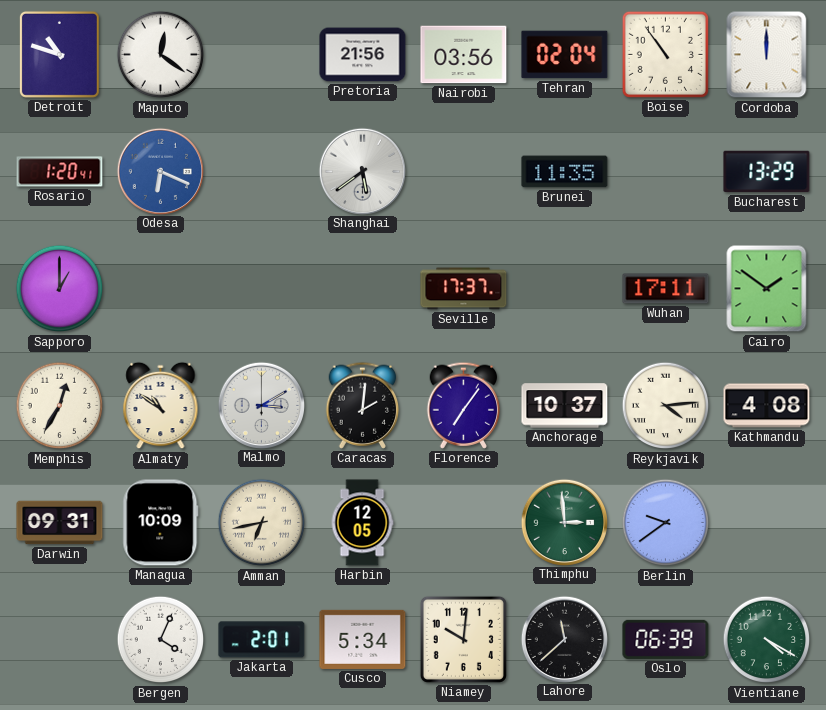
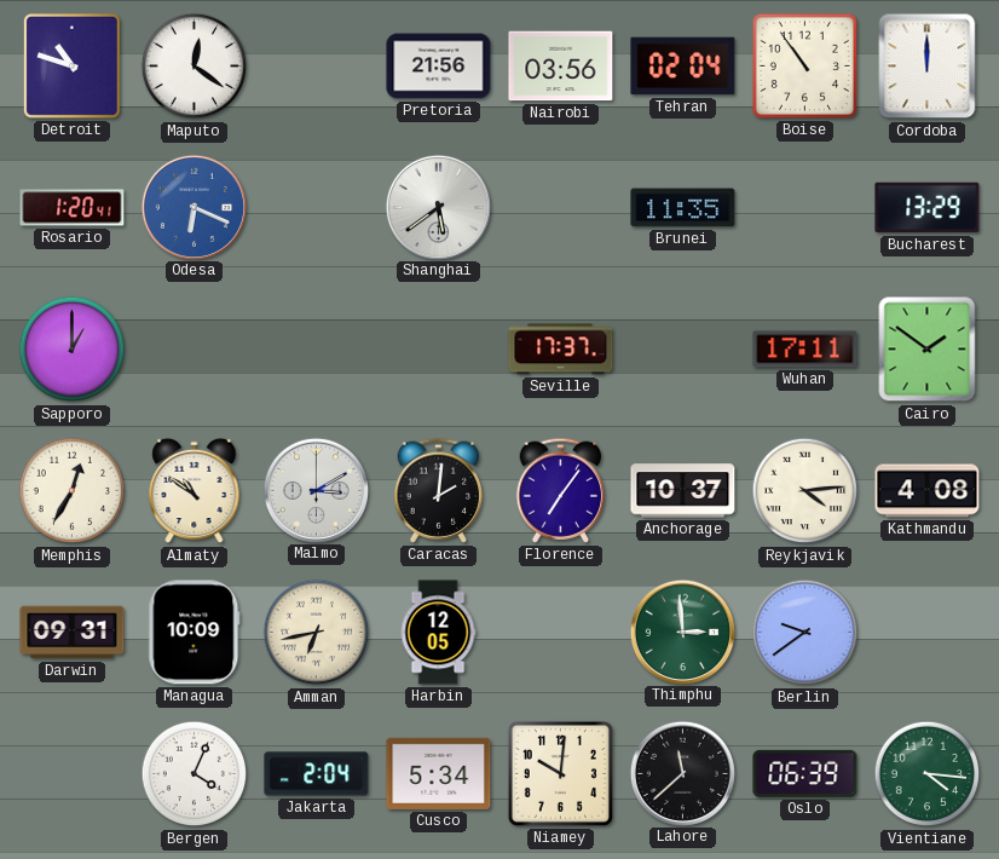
Jakarta: 2:01 -> 2:04
Vientiane: 4:20 -> 4:16
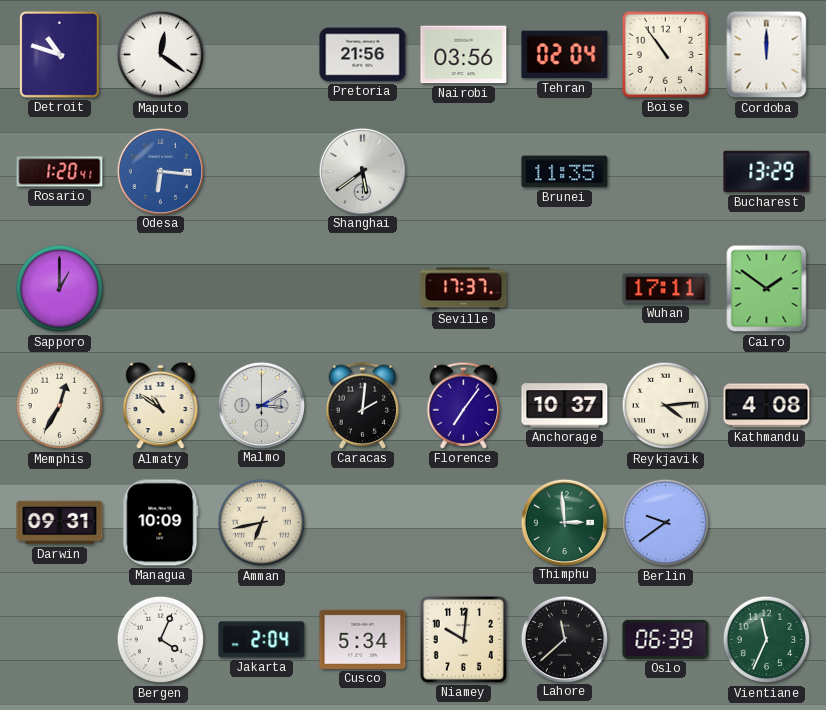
Odesa: 6:19 -> 6:16
Harbin: 12:05 -> none
Vientiane: 4:16 -> 11:34
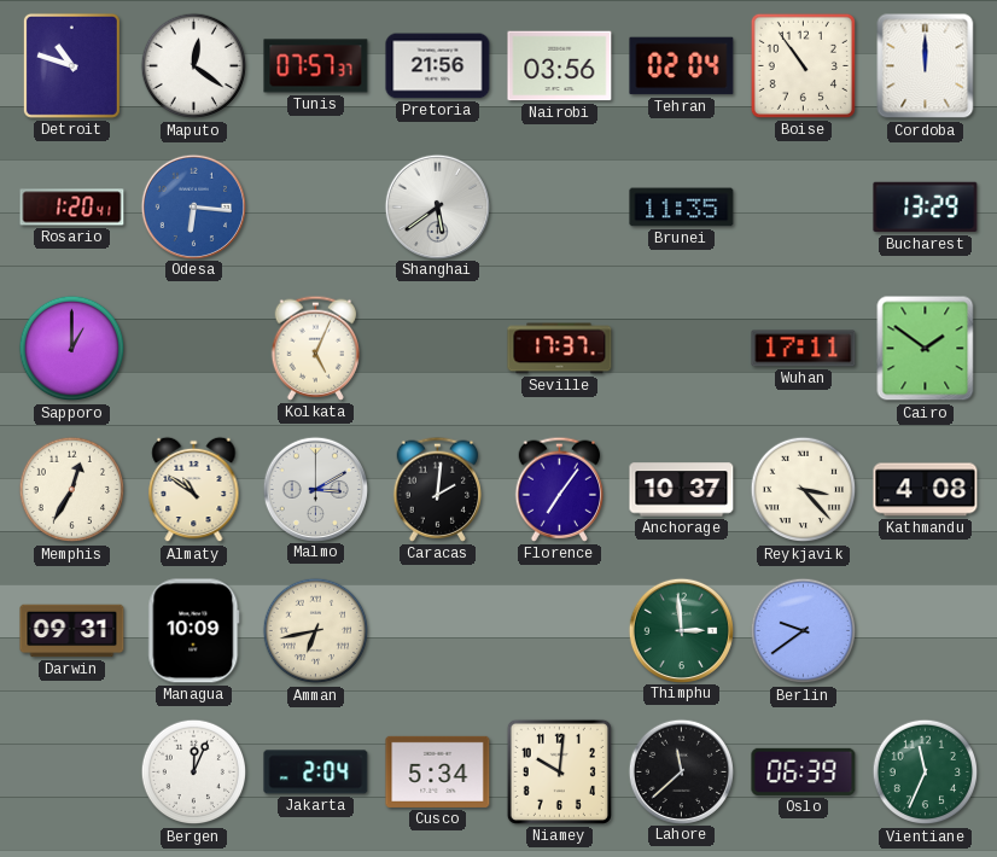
Tunis: none -> 07:57
Kolkata: none -> 5:04
Reykjavik: 4:14 -> 3:23
Bergen: 4:04 -> 12:04
